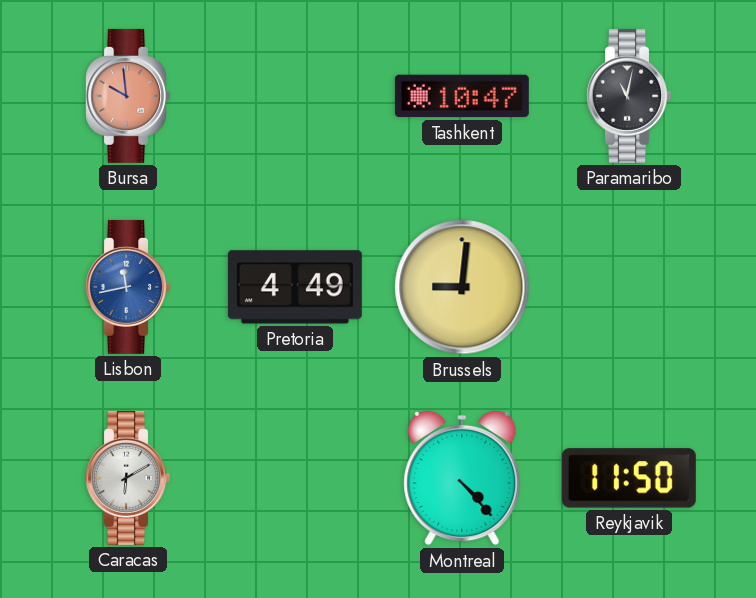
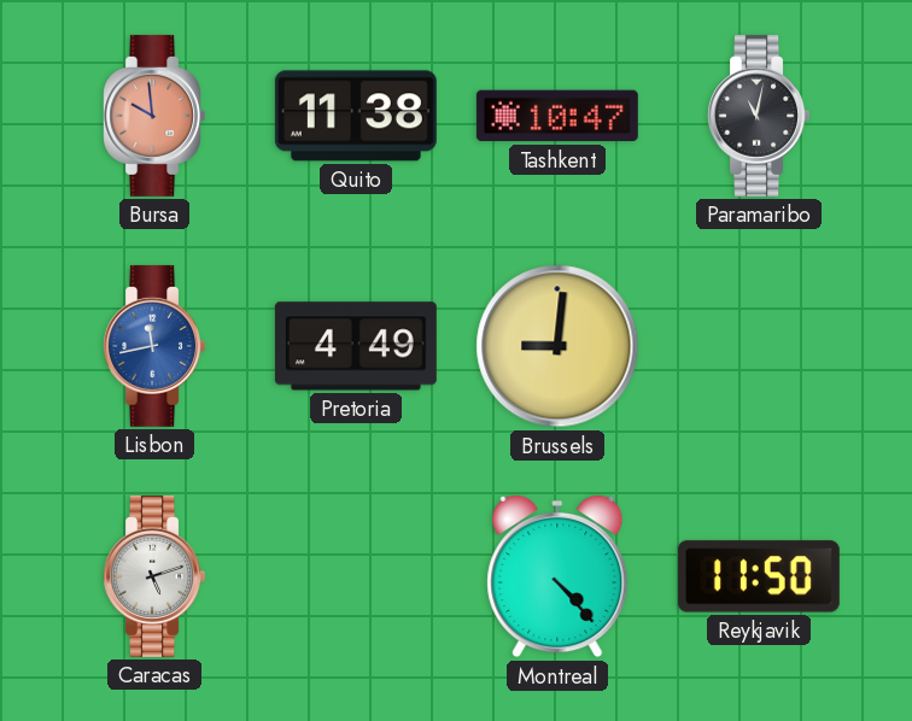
Quito: none -> 11:38
Caracas: 6:10 -> 5:12
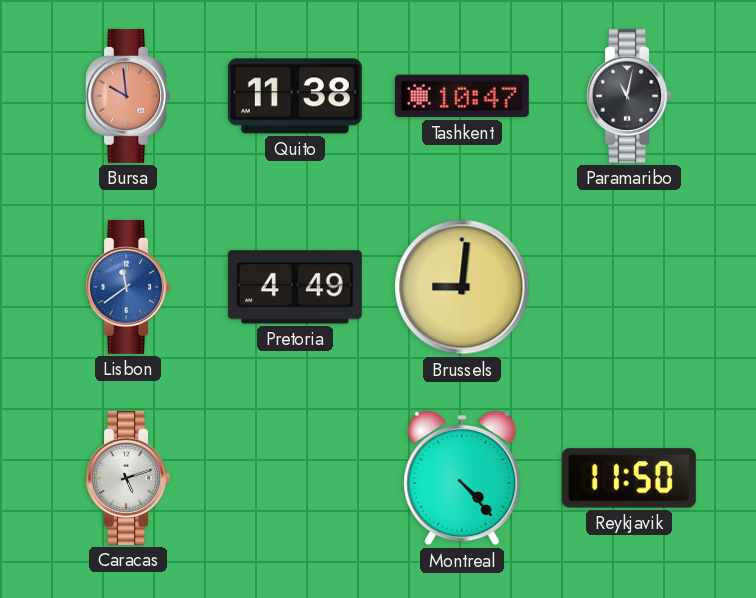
Lisbon: 11:43 -> 11:39
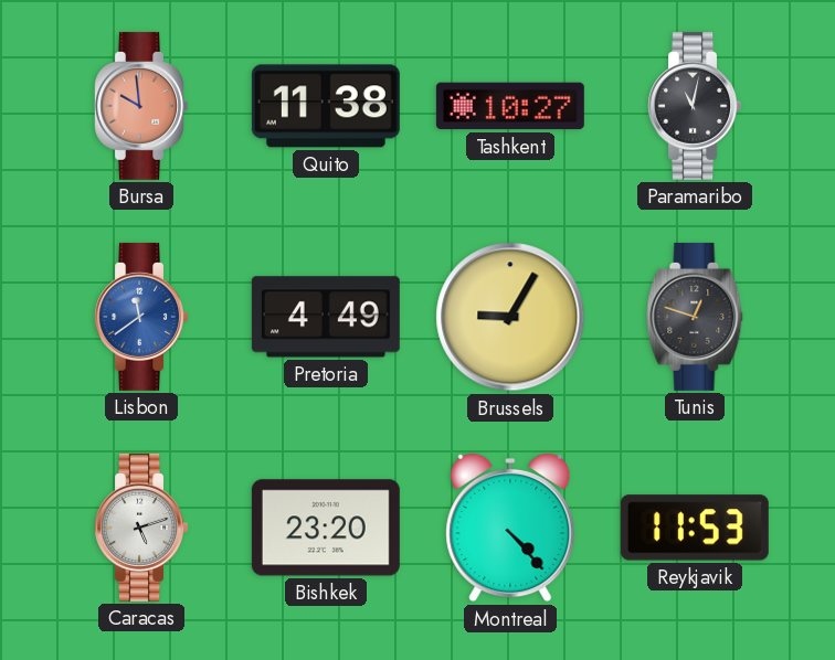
Tashkent: 10:47 -> 10:27
Brussels: 9:01 -> 9:05
Tunis: none -> 12:48
Bishkek: none -> 23:20
Reykjavik: 11:50 -> 11:53
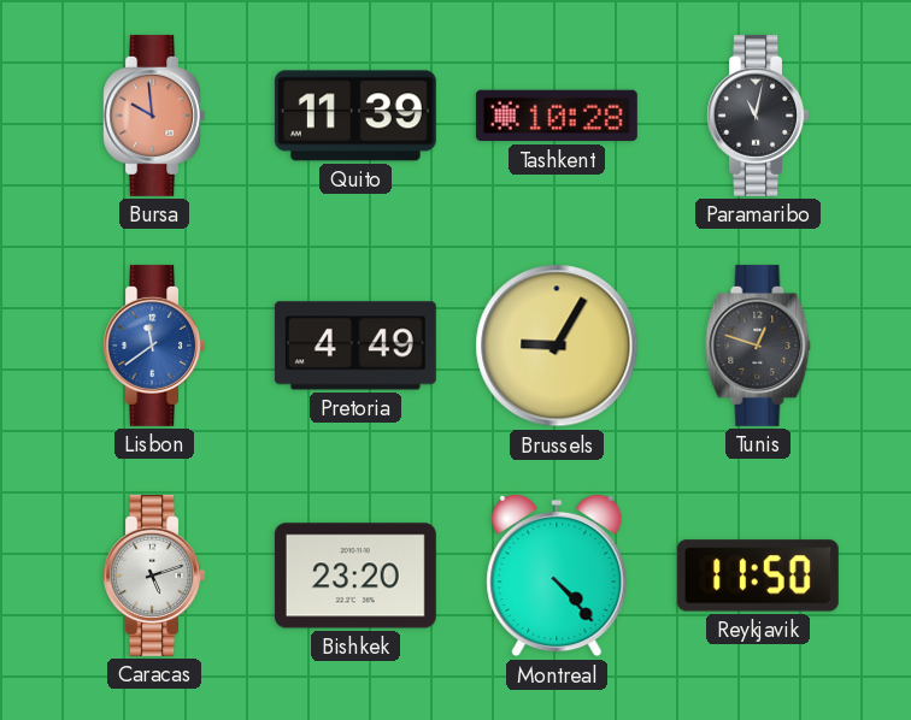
Quito: 11:38 -> 11:39
Tashkent: 10:27 -> 10:28
Reykjavik: 11:53 -> 11:50
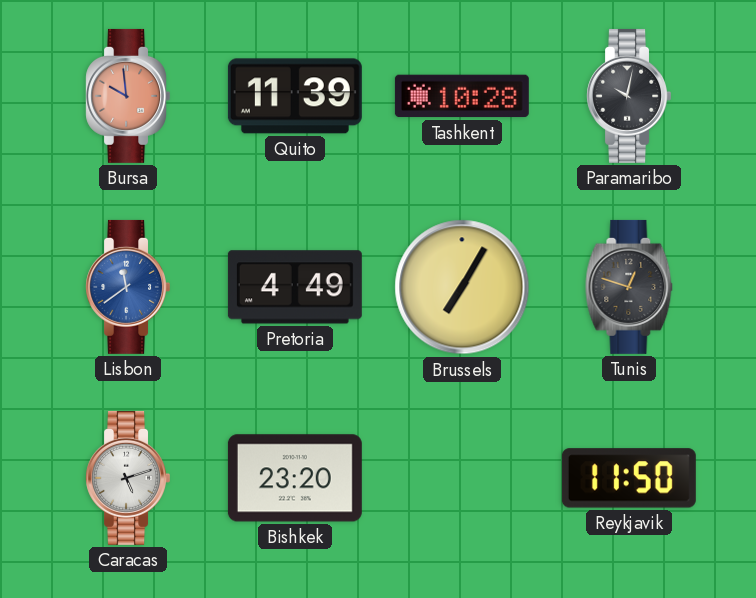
Paramaribo: 11:02 -> 10:02
Brussels: 9:05 -> 7:05
Montreal: 4:23 -> none
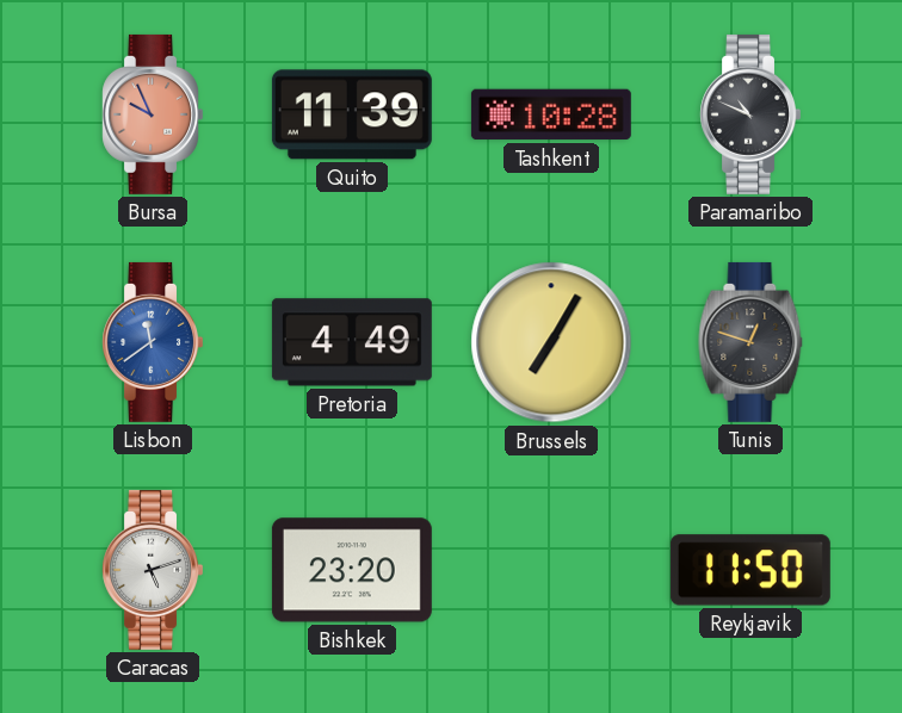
Bursa: 9:59 -> 9:56
Paramaribo: 10:02 -> 10:49
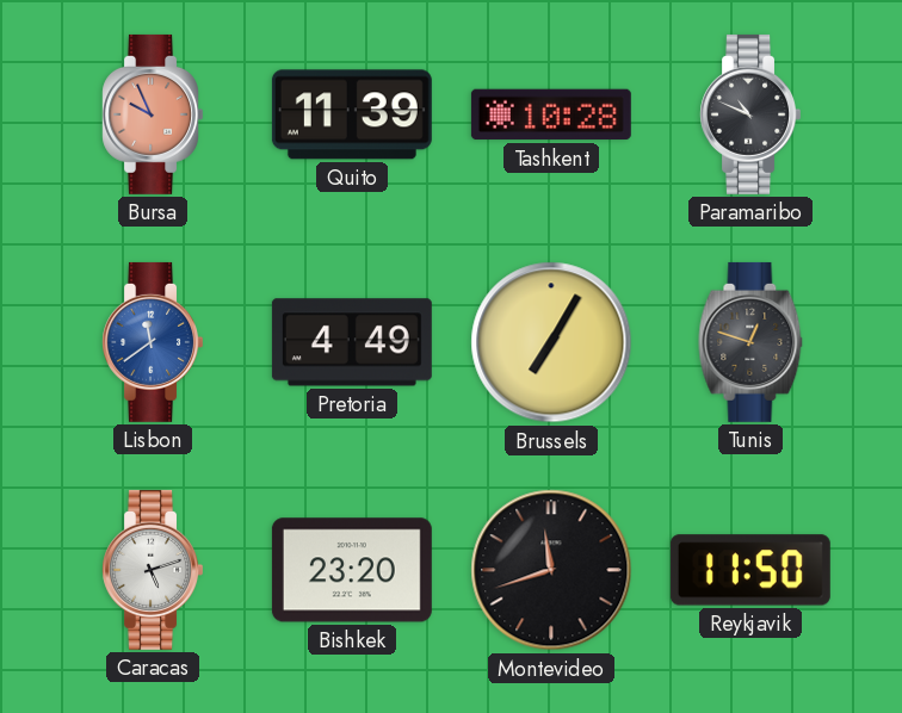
Montevideo: none -> 11:42
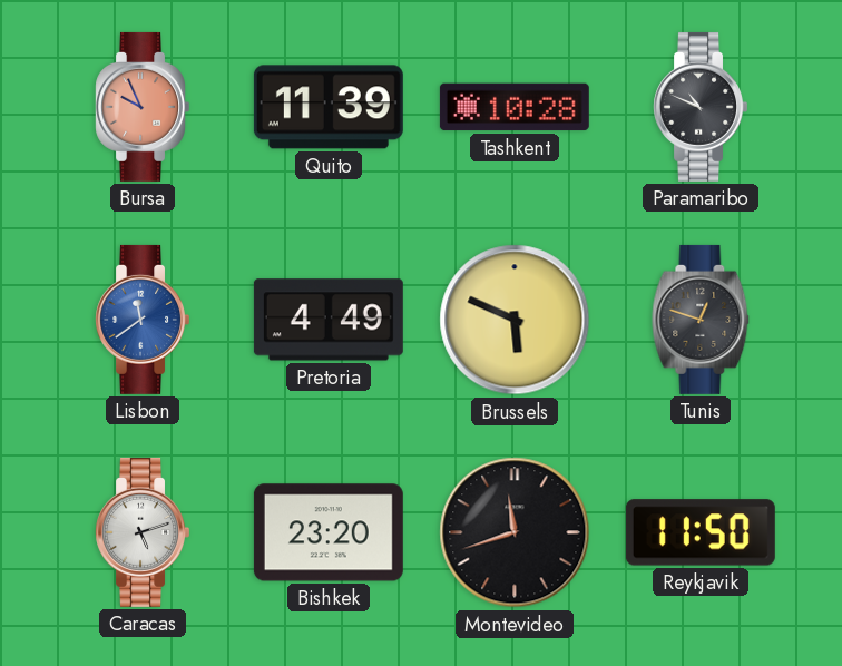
Brussels: 7:05 -> 5:49
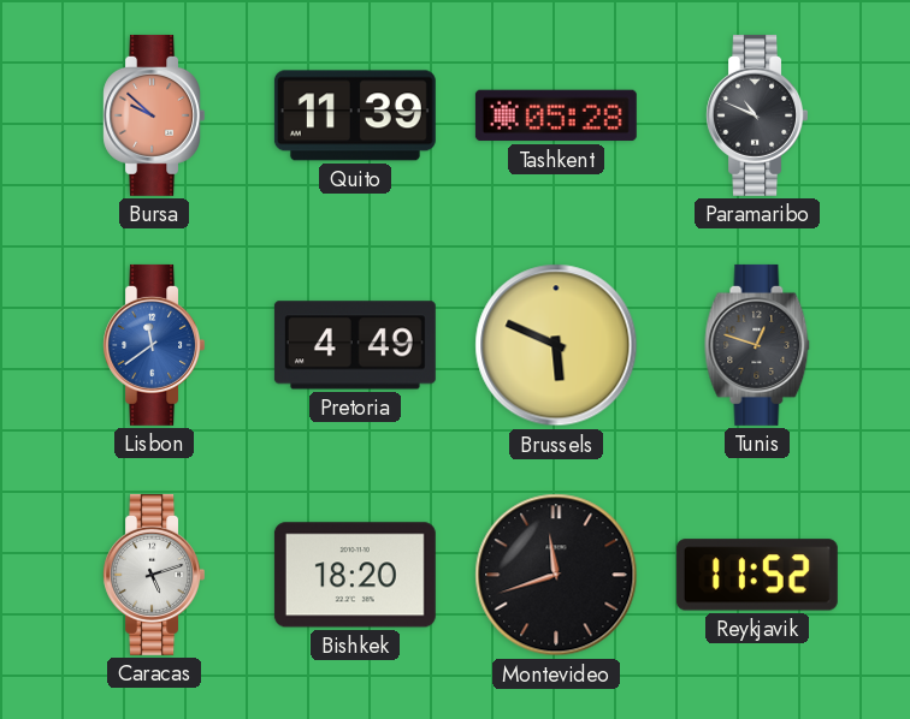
Bursa: 9:56 -> 9:52
Tashkent: 10:28 -> 05:28
Bishkek: 23:20 -> 18:20
Reykjavik: 11:50 -> 11:52
